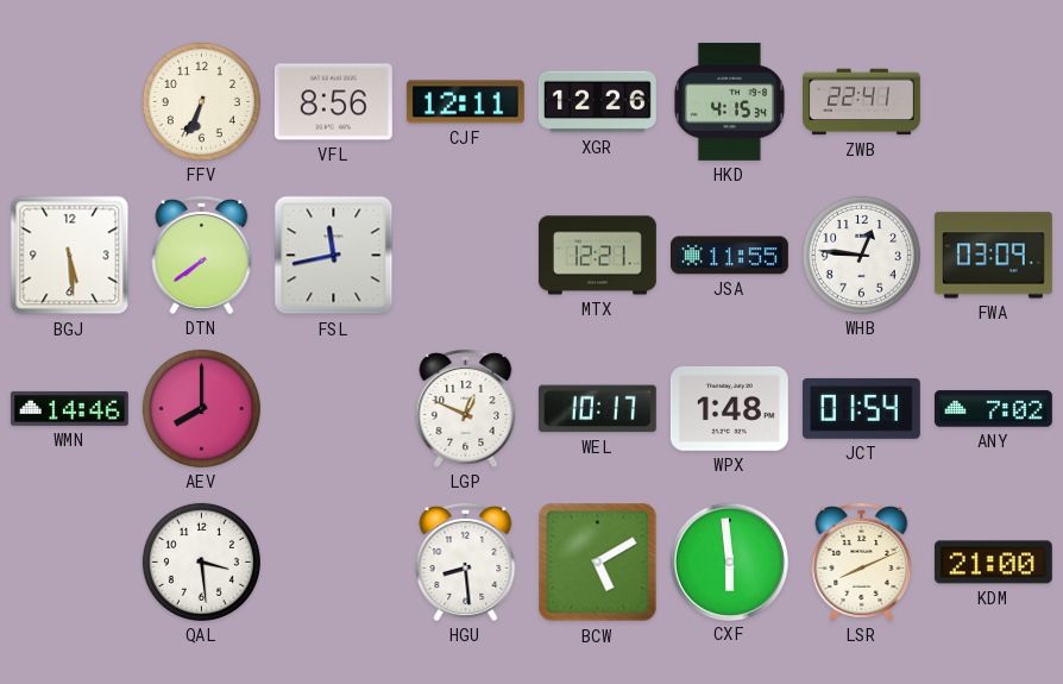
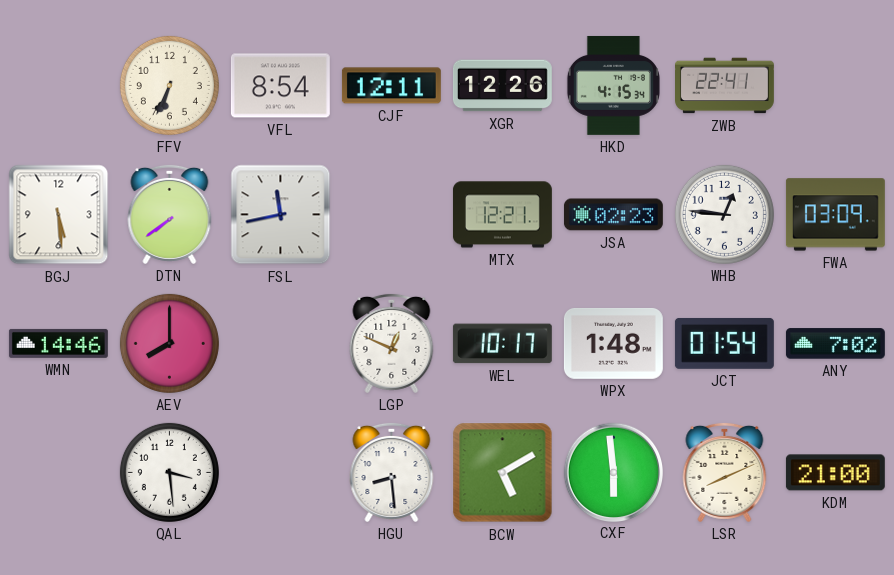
VFL: 8:56 -> 8:54
JSA: 11:55 -> 02:23
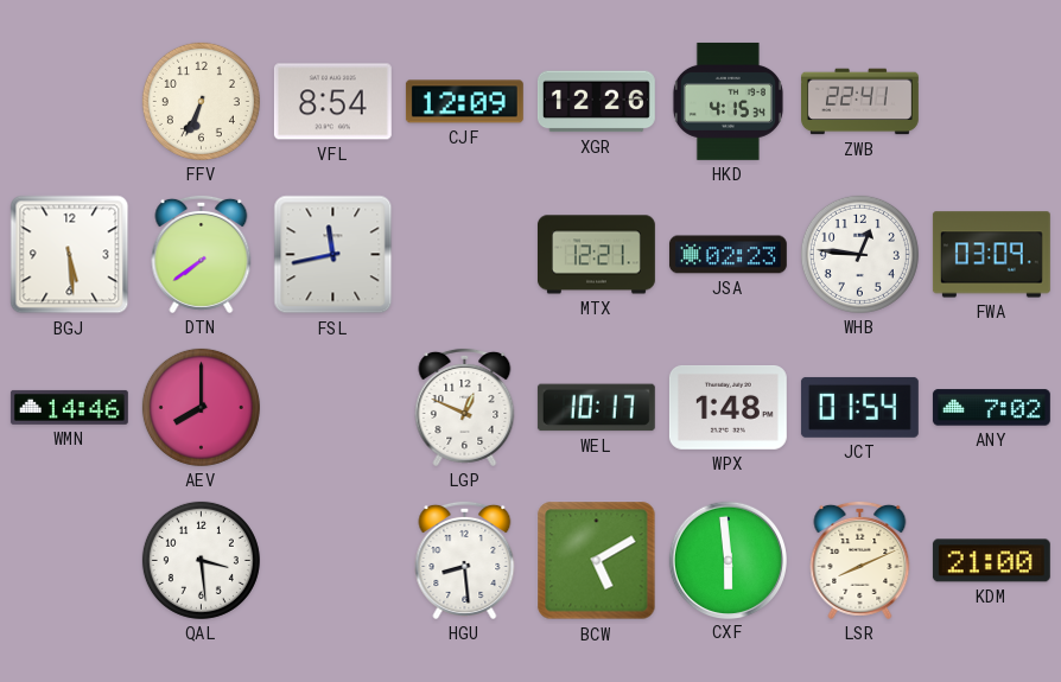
CJF: 12:11 -> 12:09
